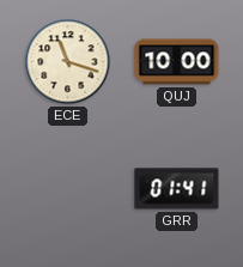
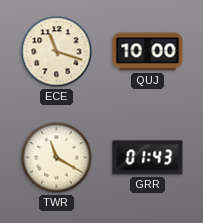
TWR: none -> 11:20
GRR: 01:41 -> 01:43
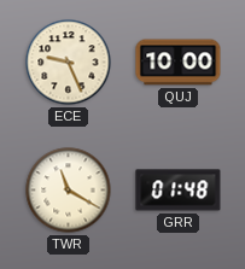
ECE: 11:18 -> 9:26
GRR: 01:43 -> 01:48
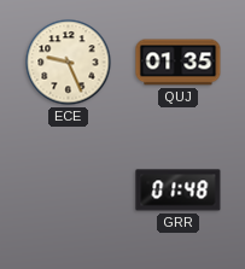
QUJ: 10:00 -> 01:35
TWR: 11:20 -> none
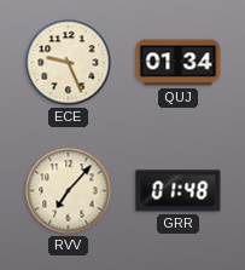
QUJ: 01:35 -> 01:34
RVV: none -> 7:07
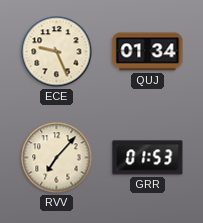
GRR: 01:48 -> 01:53
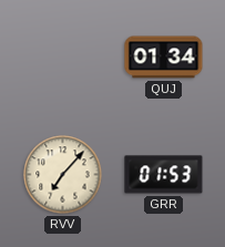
ECE: 9:26 -> none
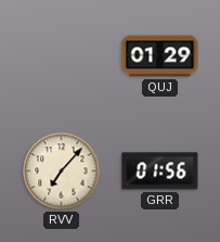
QUJ: 01:34 -> 01:29
GRR: 01:53 -> 01:56
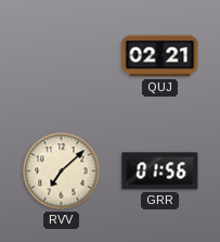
QUJ: 01:29 -> 02:21
RVV: 7:07 -> 7:08
